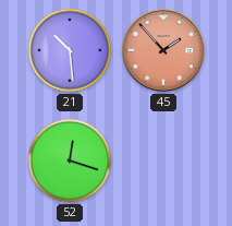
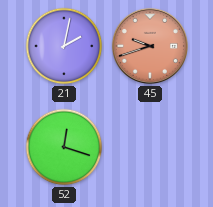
21: 10:29 -> 2:02
45: 1:53 -> 9:42
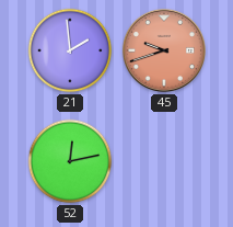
21: 2:02 -> 1:59
52: 12:18 -> 12:13
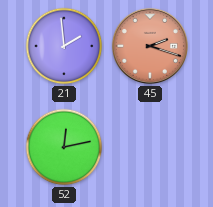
45: 9:42 -> 2:18
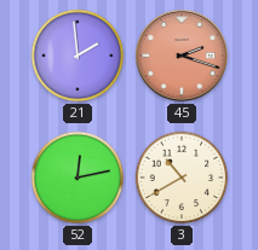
3: none -> 10:40
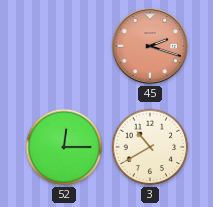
21: 1:59 -> none
52: 12:13 -> 12:15
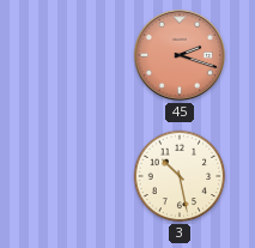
52: 12:15 -> none
3: 10:40 -> 10:28
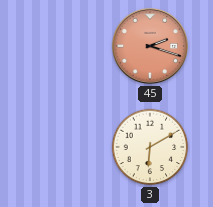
3: 10:28 -> 6:10
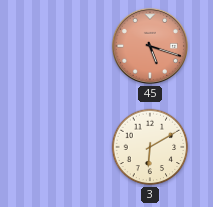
45: 2:18 -> 5:18
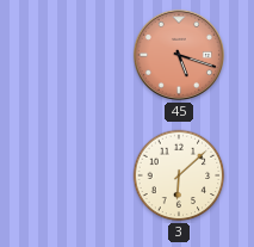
3: 6:10 -> 6:08
